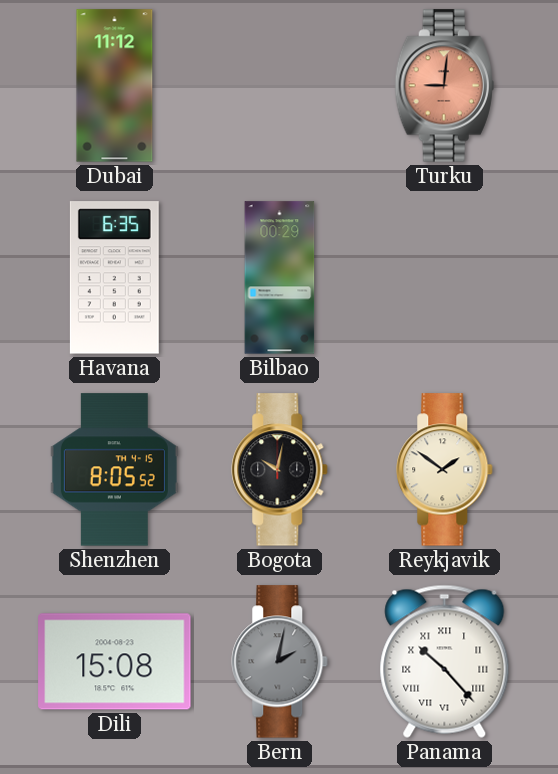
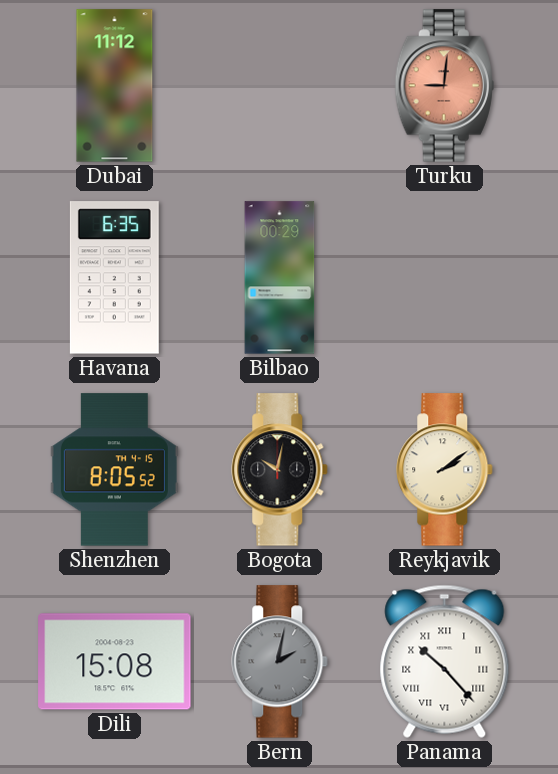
Reykjavik: 1:51 -> 2:09
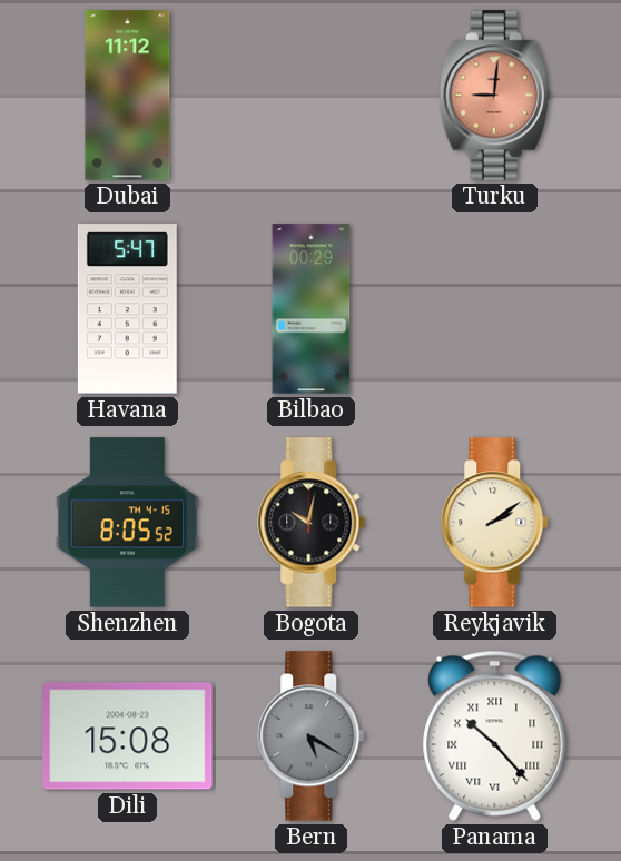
Havana: 6:35 -> 5:47
Bern: 2:02 -> 5:20
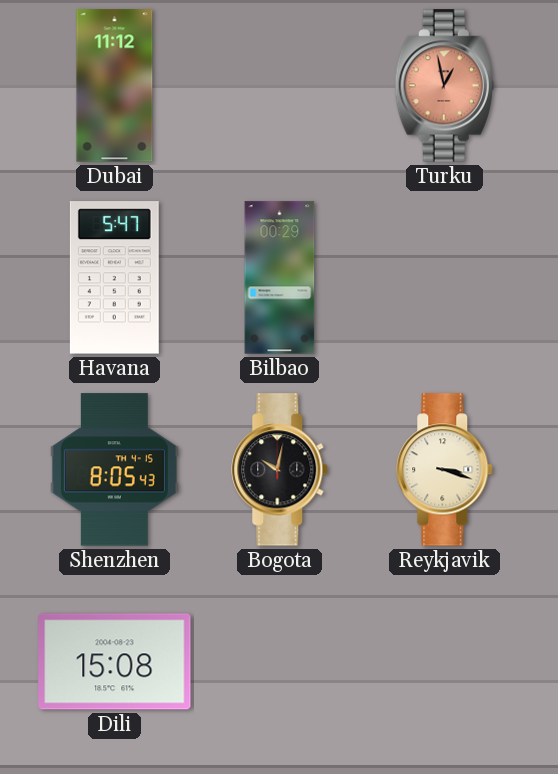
Turku: 9:01 -> 12:58
Shenzhen: 8:05:52 -> 8:05:43
Reykjavik: 2:09 -> 3:18
Bern: 5:20 -> none
Panama: 10:23 -> none
